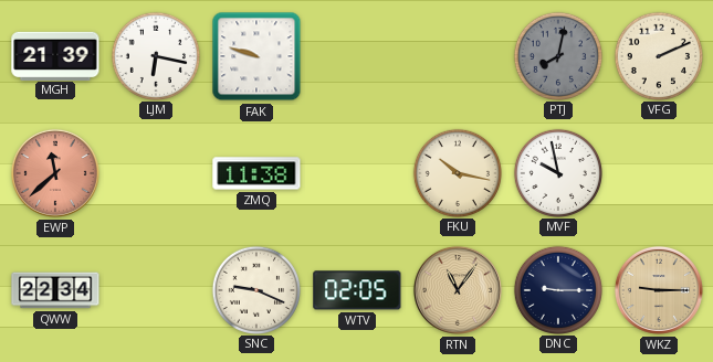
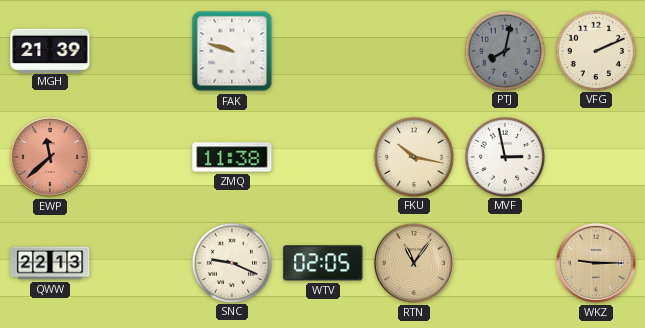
LJM: 6:17 -> none
MVF: 9:58 -> 2:58
QWW: 22:34 -> 22:13
DNC: 9:15 -> none
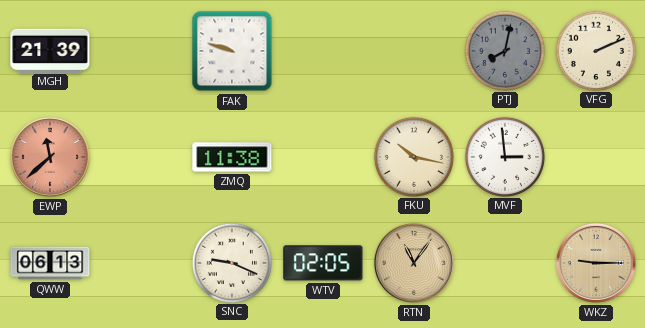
MVF: 2:58 -> 2:59
QWW: 22:13 -> 06:13
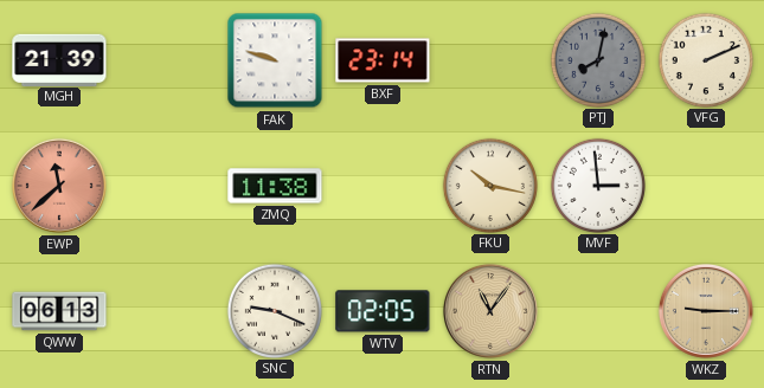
BXF: none -> 23:14
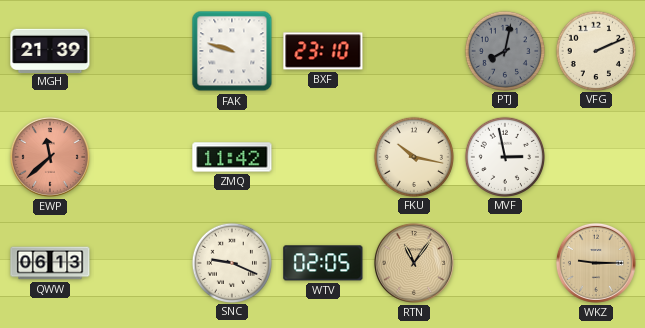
BXF: 23:14 -> 23:10
ZMQ: 11:38 -> 11:42
MVF: 2:59 -> 2:58
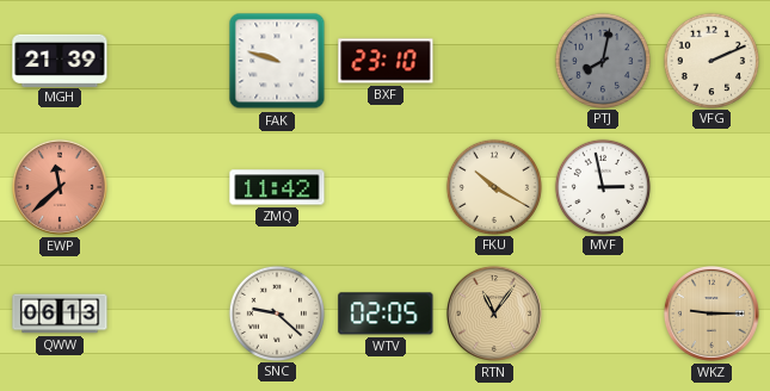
FKU: 10:17 -> 10:20
SNC: 9:19 -> 9:22
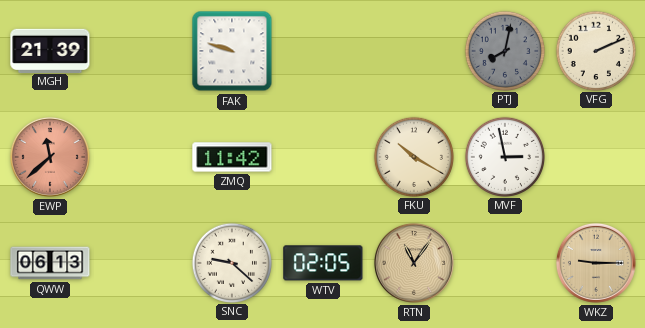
BXF: 23:10 -> none
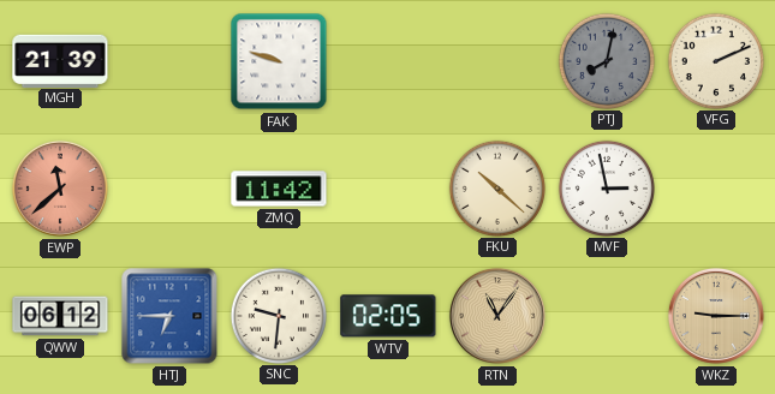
FKU: 10:20 -> 10:22
QWW: 06:13 -> 06:12
HTJ: none -> 6:45
SNC: 9:22 -> 9:31
